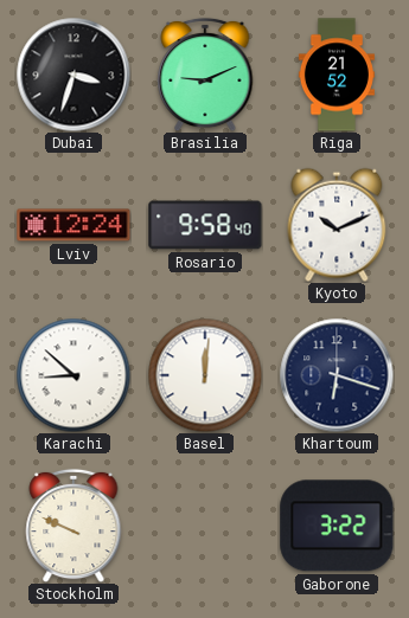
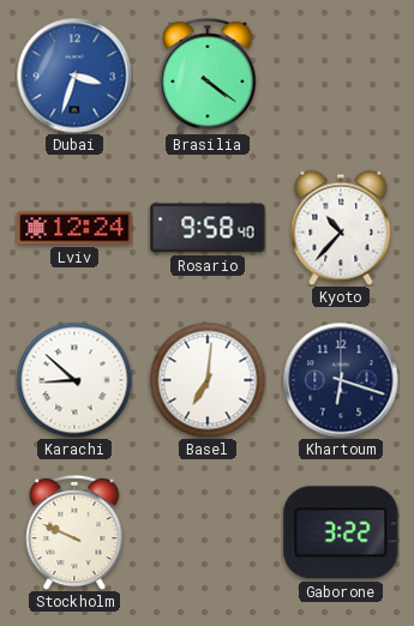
Dubai dial: black -> blue
Brasilia: 9:11 -> 4:21
Riga: 21:52 -> none
Kyoto: 10:11 -> 10:37
Basel: 12:01 -> 7:01
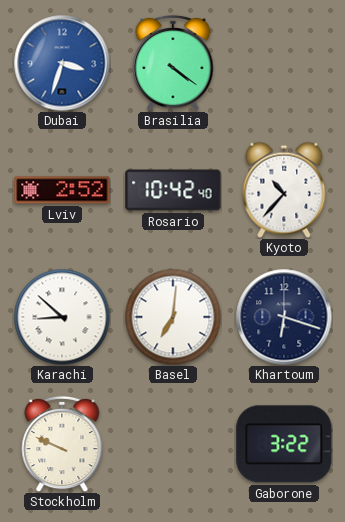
Lviv: 12:24 -> 2:52
Rosario: 9:58 -> 10:42
